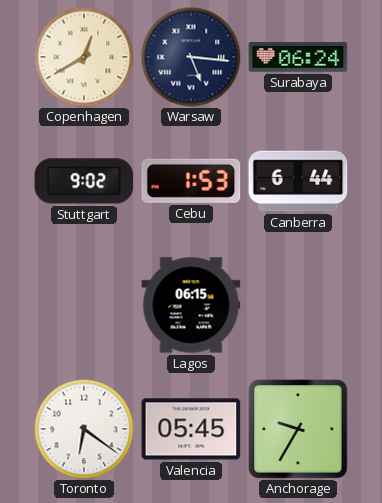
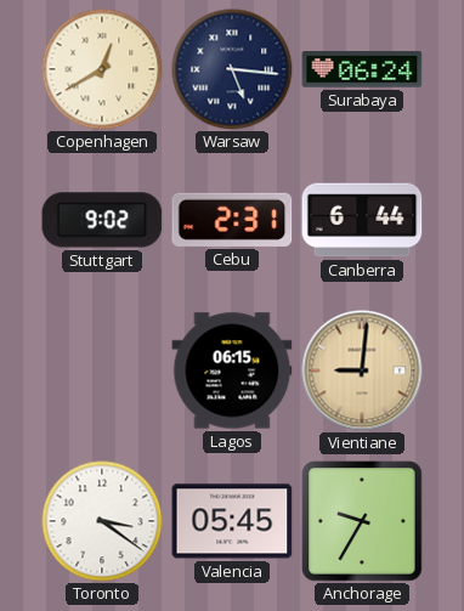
Cebu: 1:53 -> 2:31
Vientiane: none -> 9:01
Toronto: 6:21 -> 3:21
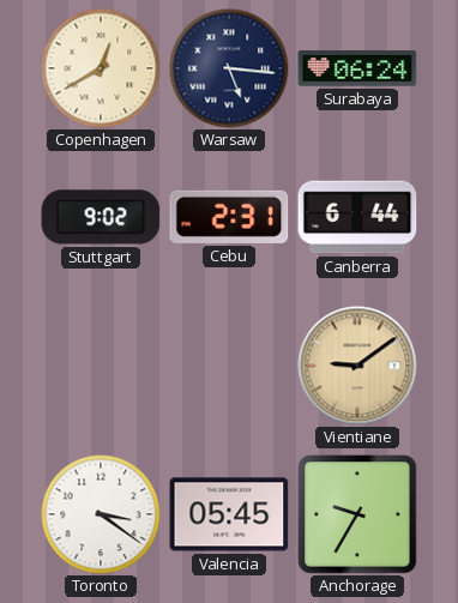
Lagos: 06:15 -> none
Vientiane: 9:01 -> 9:09
